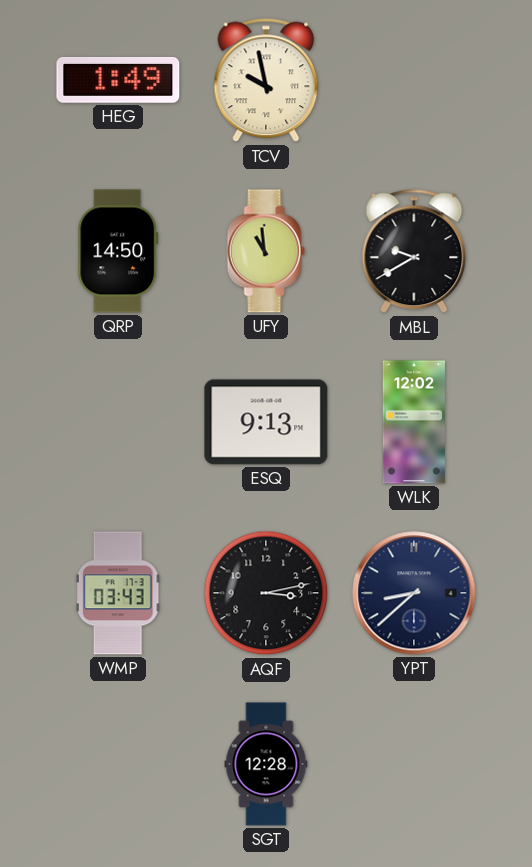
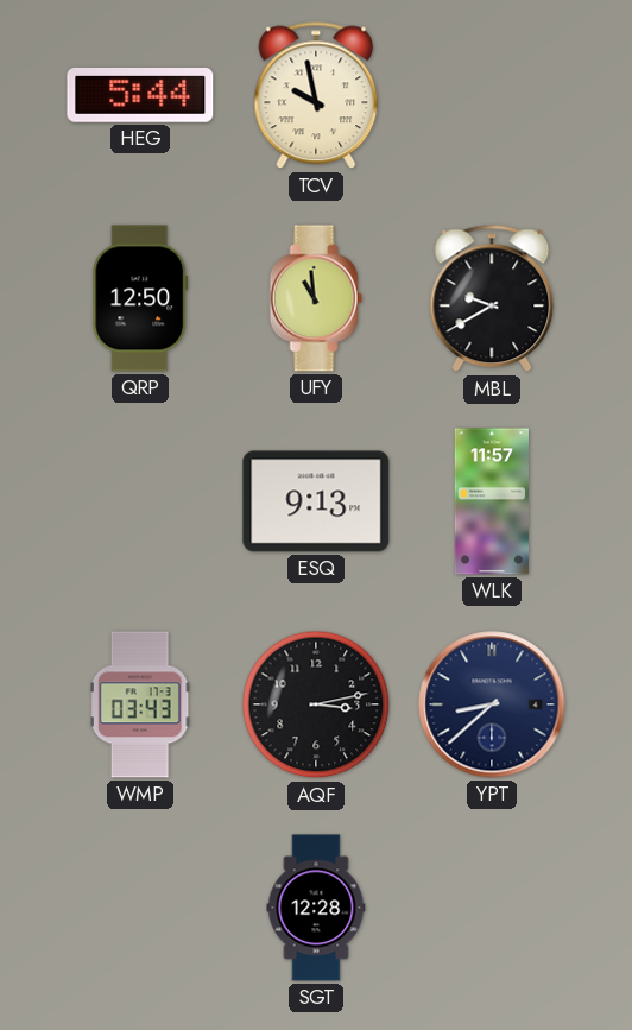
HEG: 1:49 -> 5:44
QRP: 14:50 -> 12:50
WLK: 12:02 -> 11:57
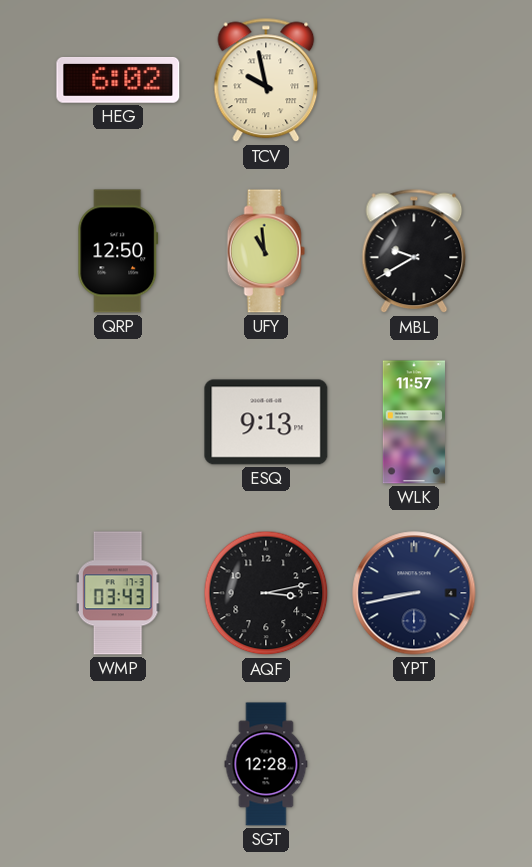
HEG: 5:44 -> 6:02
YPT: 8:38 -> 8:43
